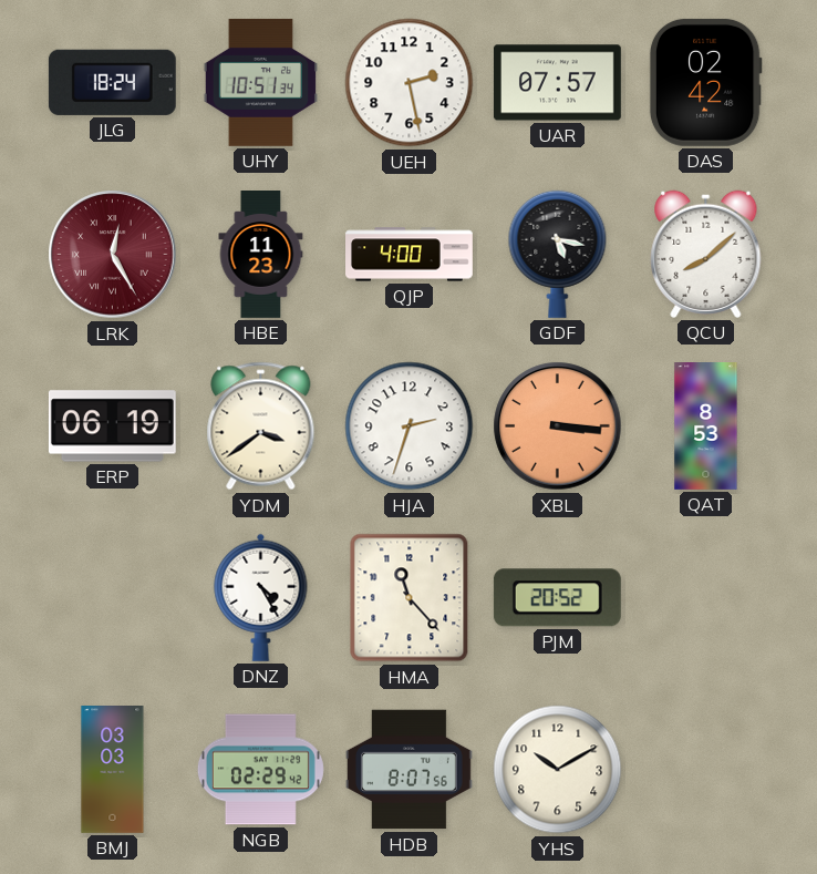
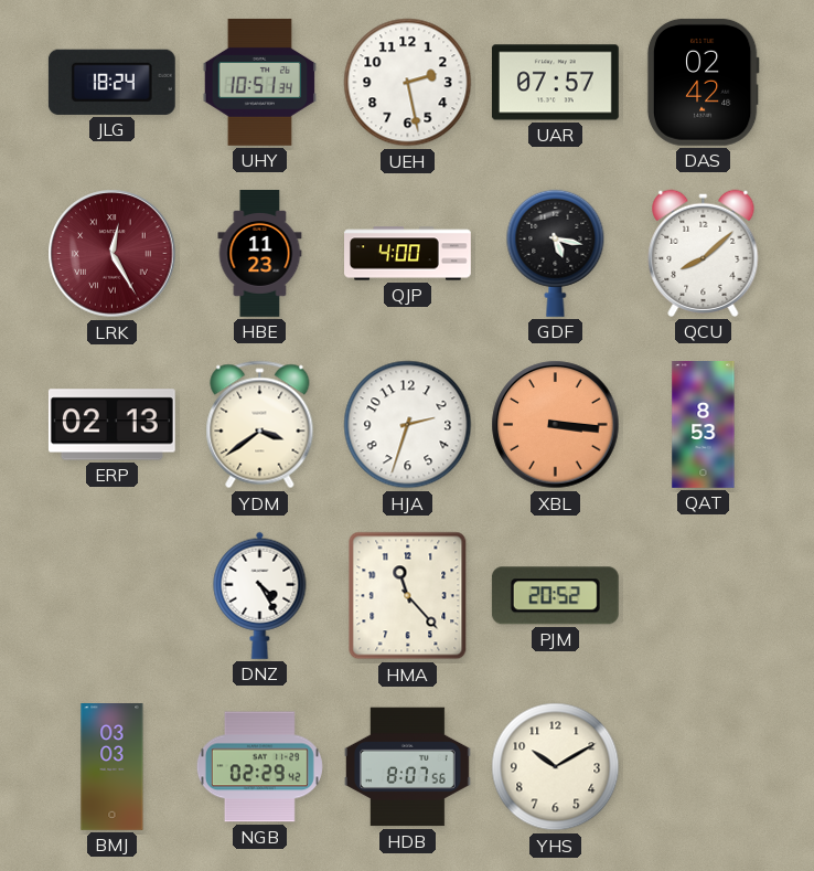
ERP: 06:19 -> 02:13
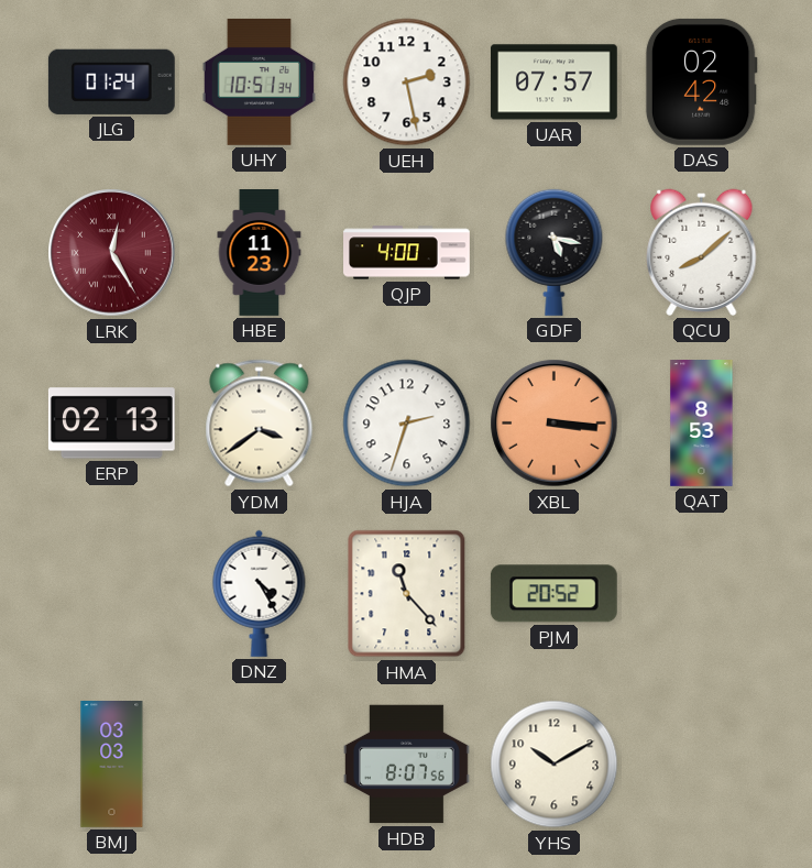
JLG: 18:24 -> 01:24
NGB: 02:29 -> none
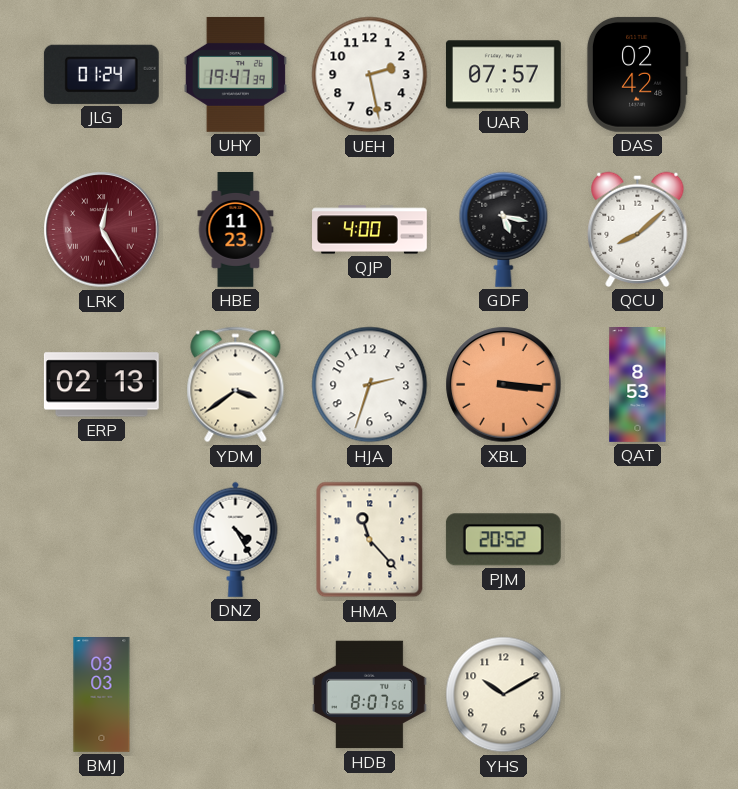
UHY: 10:51 -> 19:47
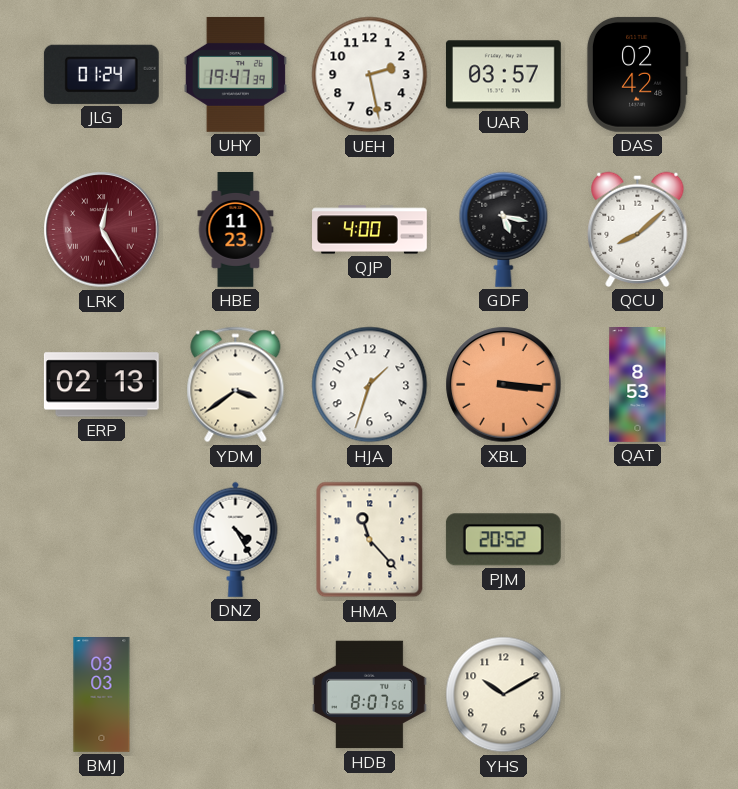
UAR: 07:57 -> 03:57
HJA: 2:33 -> 1:33
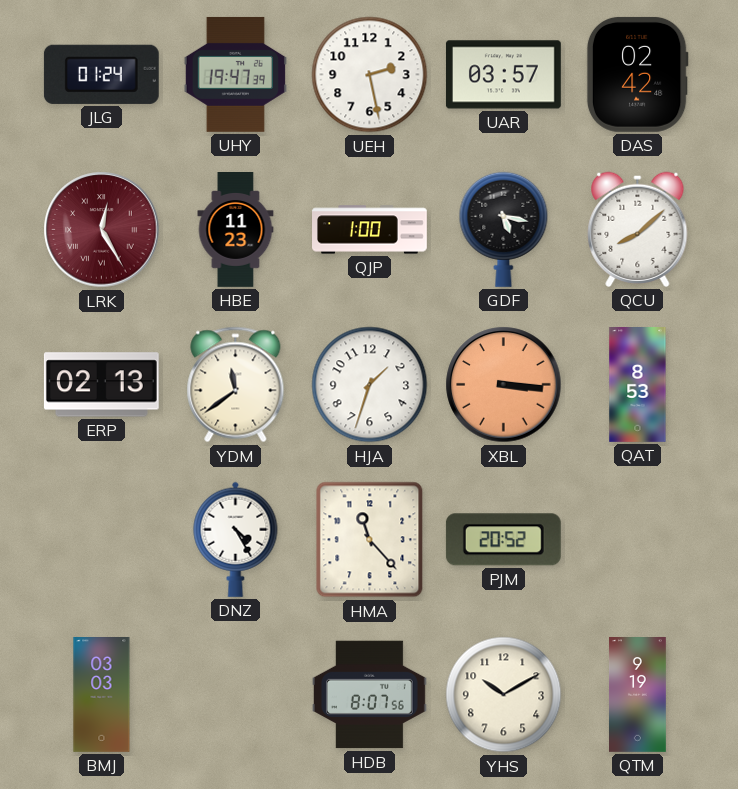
QJP: 4:00 -> 1:00
YDM: 3:39 -> 11:39
QTM: none -> 9:19
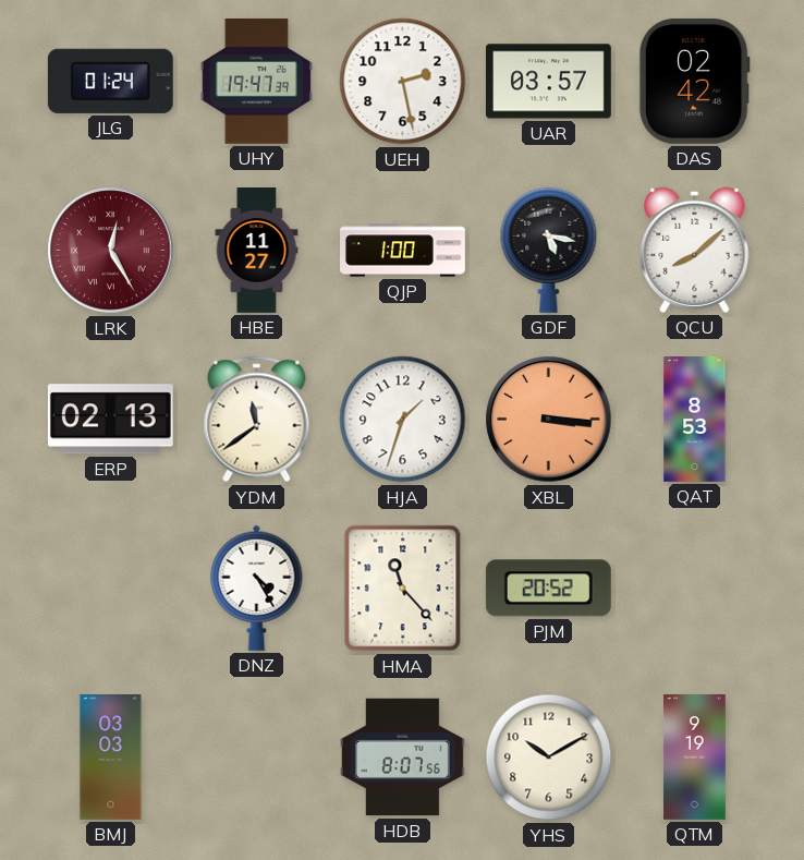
HBE: 11:23 -> 11:27
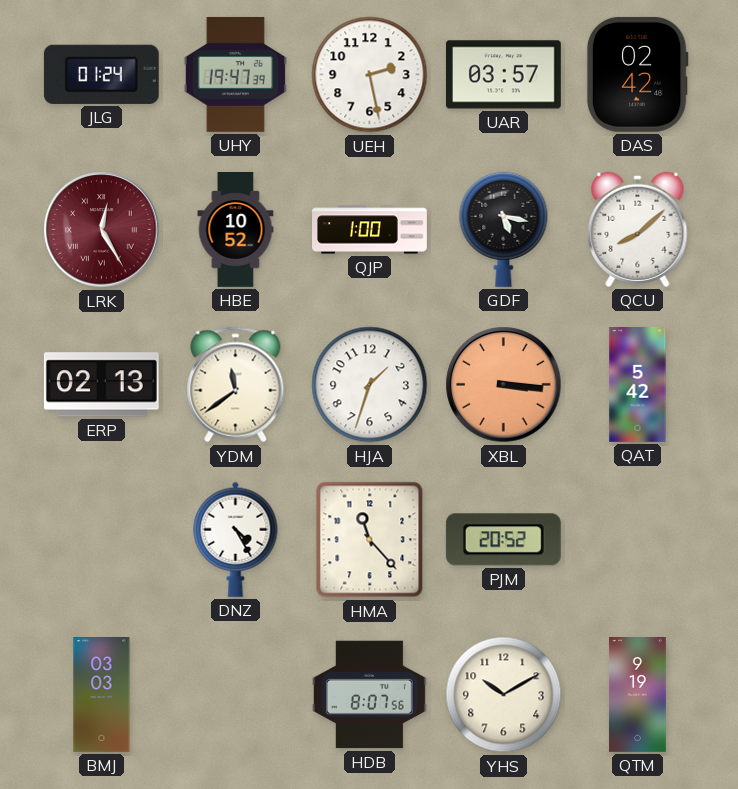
HBE: 11:27 -> 10:52
QAT: 8:53 -> 5:42
